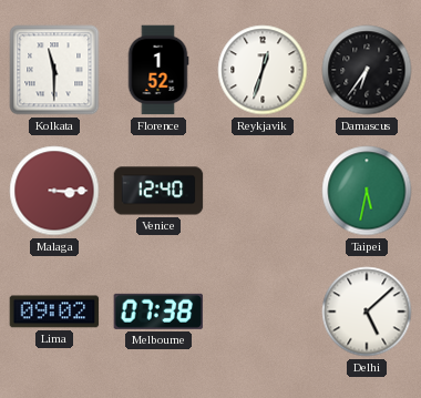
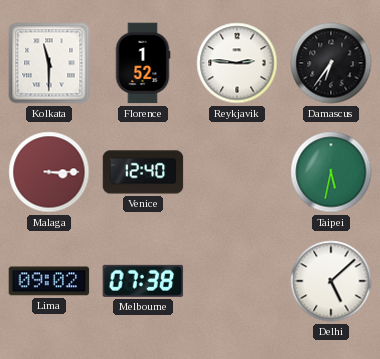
Reykjavik: 12:33 -> 2:46
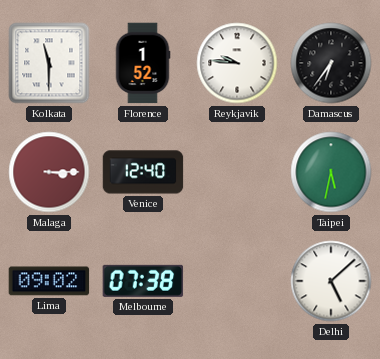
Reykjavik: 2:46 -> 9:46
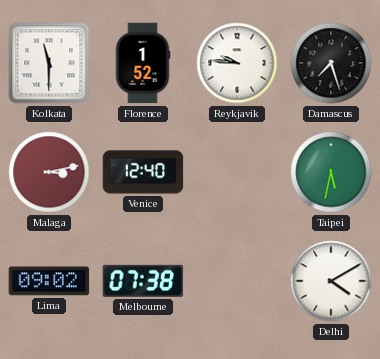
Damascus: 6:36 -> 7:27
Malaga: 3:15 -> 3:13
Delhi: 5:08 -> 4:10
